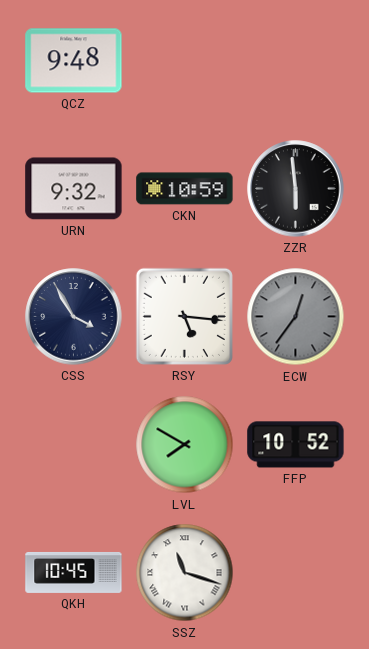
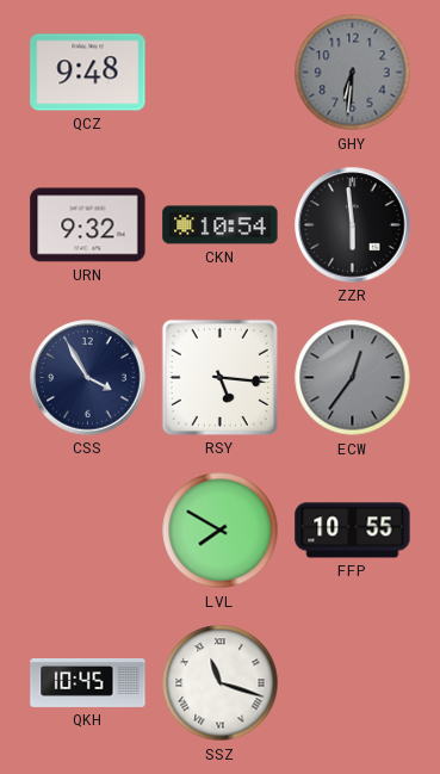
GHY: none -> 6:31
CKN: 10:59 -> 10:54
FFP: 10:52 -> 10:55
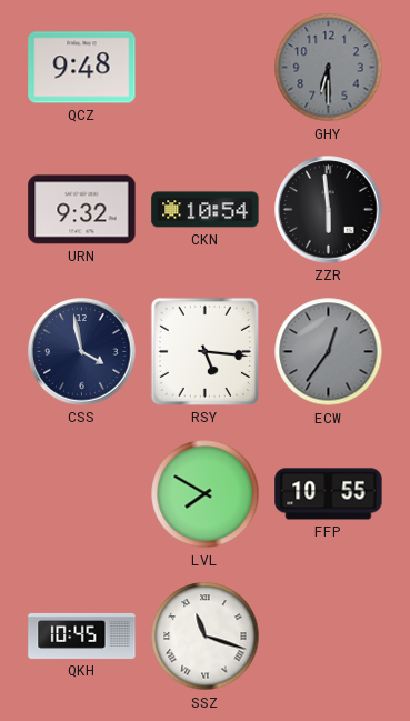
GHY: 6:31 -> 6:30
CSS: 3:55 -> 3:58
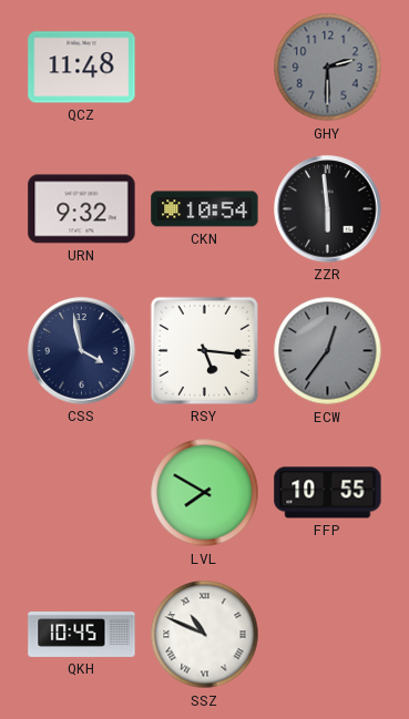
QCZ: 9:48 -> 11:48
GHY: 6:30 -> 2:30
SSZ: 11:18 -> 10:49
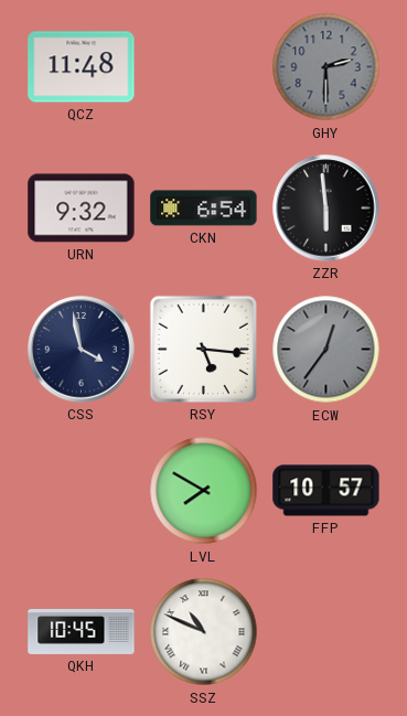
CKN: 10:54 -> 6:54
FFP: 10:55 -> 10:57
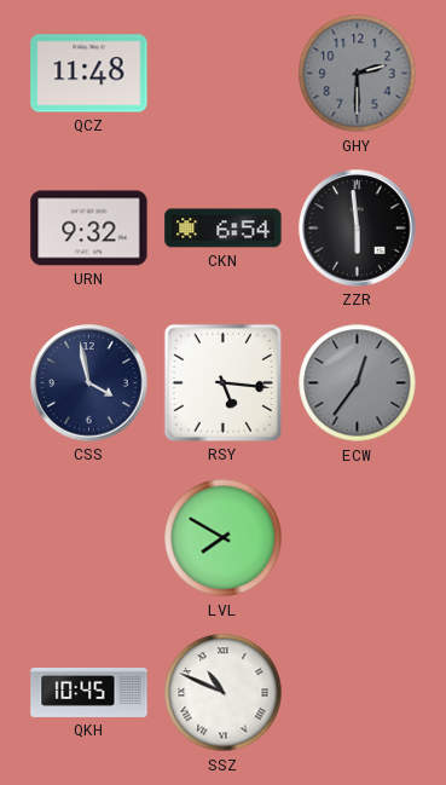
FFP: 10:57 -> none
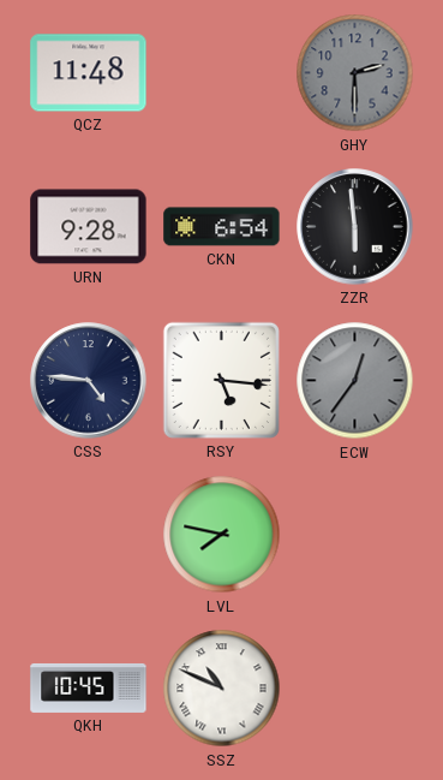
URN: 9:32 -> 9:28
CSS: 3:58 -> 4:46
LVL: 7:50 -> 7:47
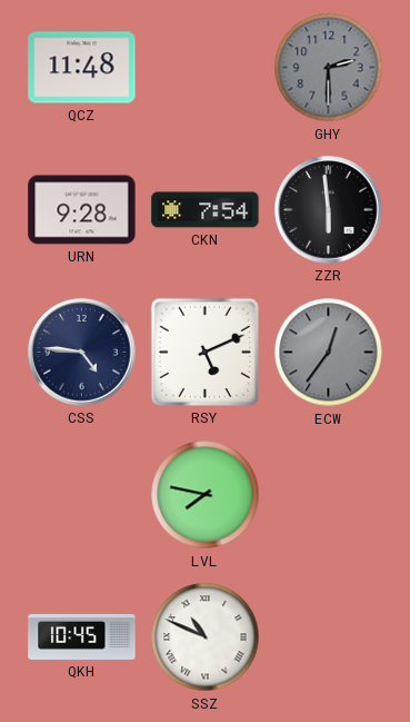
CKN: 6:54 -> 7:54
RSY: 5:16 -> 5:11
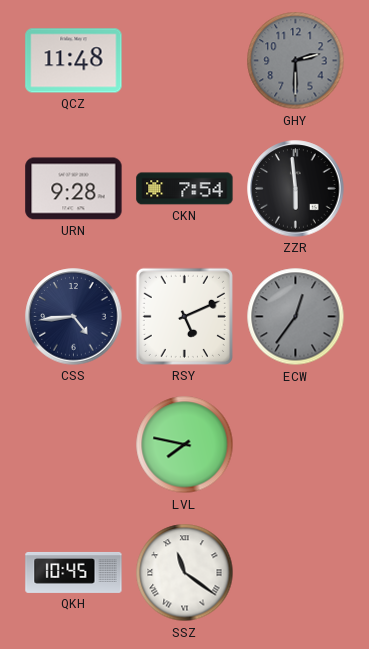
CSS: 4:46 -> 4:44
SSZ: 10:49 -> 11:21
